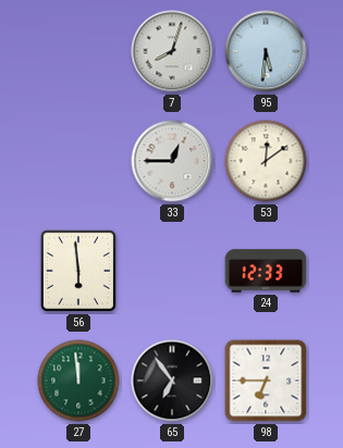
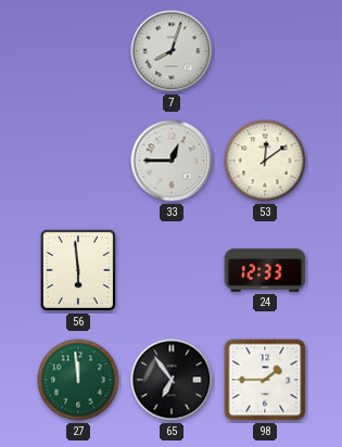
95: 5:31 -> none
98: 6:45 -> 1:45
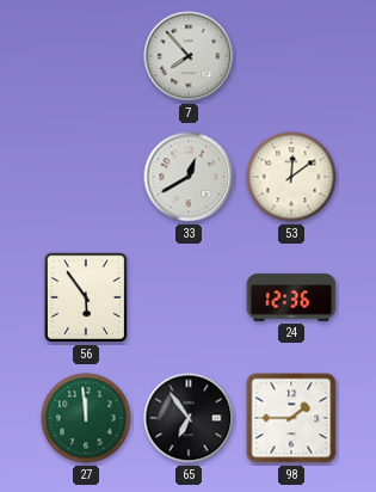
7: 8:03 -> 7:53
33: 12:45 -> 12:40
56: 5:59 -> 5:54
24: 12:33 -> 12:36
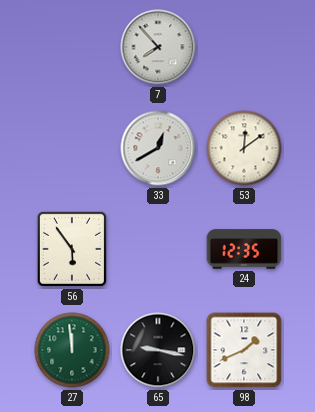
24: 12:36 -> 12:35
65: 6:54 -> 9:17
98: 1:45 -> 1:41
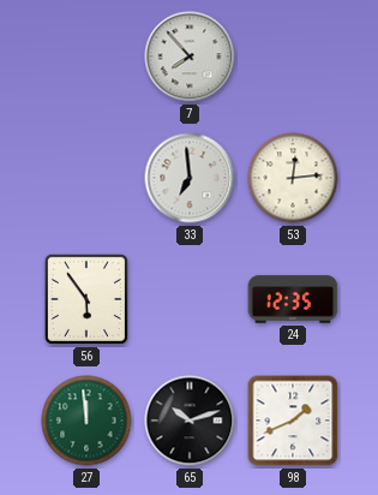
33: 12:40 -> 6:59
53: 12:09 -> 12:14
65: 9:17 -> 10:12
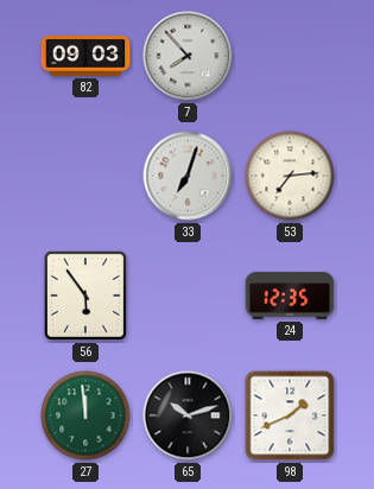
82: none -> 09:03
33: 6:59 -> 7:03
53: 12:14 -> 7:14
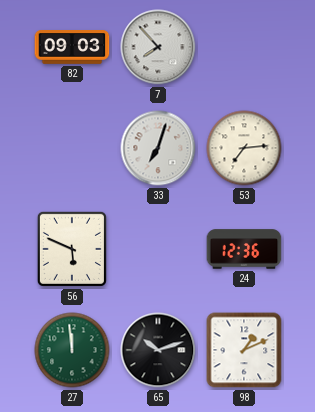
56: 5:54 -> 5:49
24: 12:35 -> 12:36
98: 1:41 -> 1:11
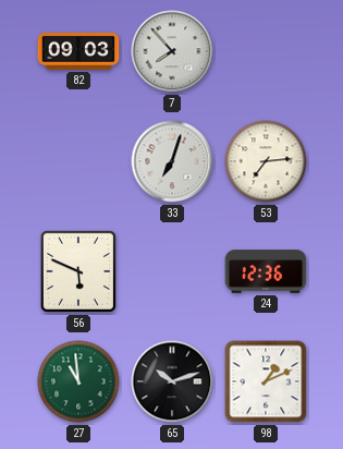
27: 11:59 -> 10:59
